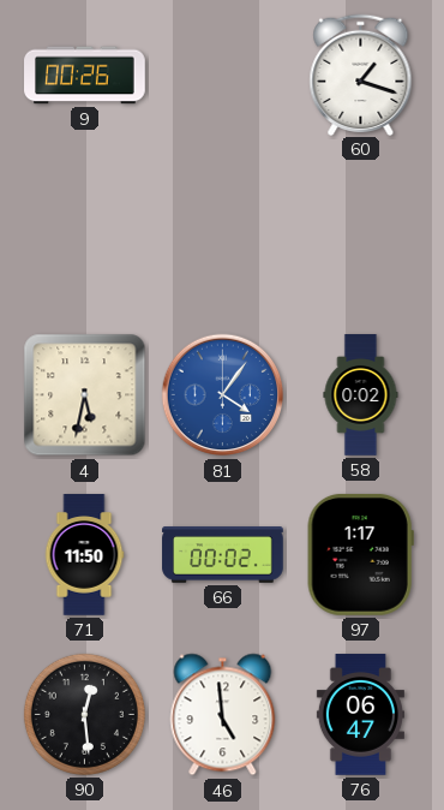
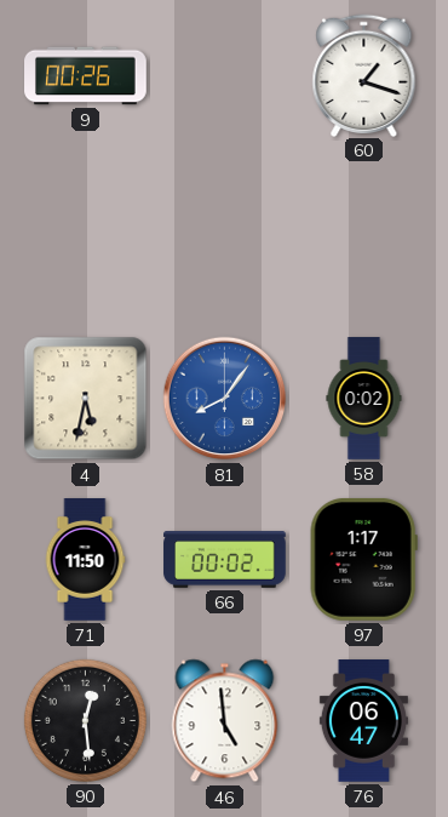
81: 4:06 -> 8:06
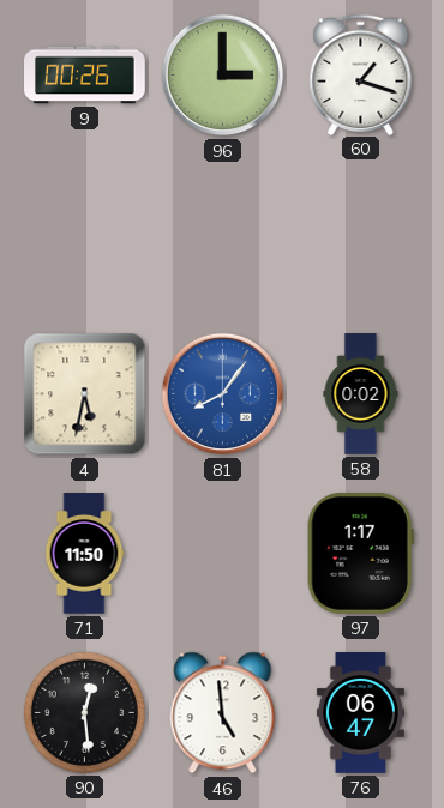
96: none -> 3:00
66: 00:02 -> none
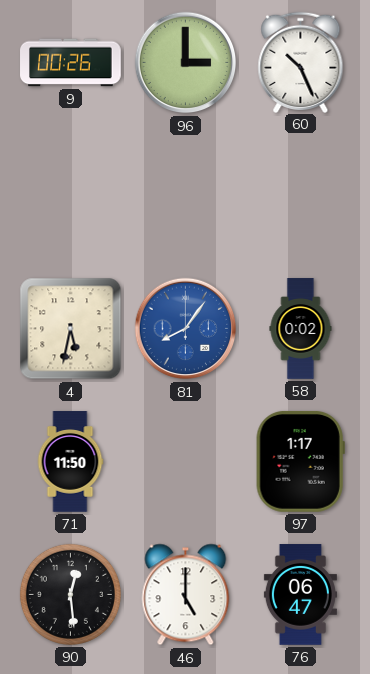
60: 1:18 -> 10:26
46: 4:59 -> 5:00
